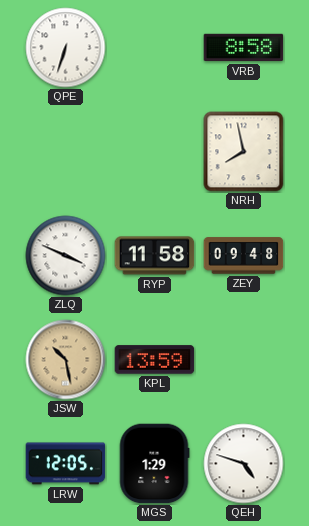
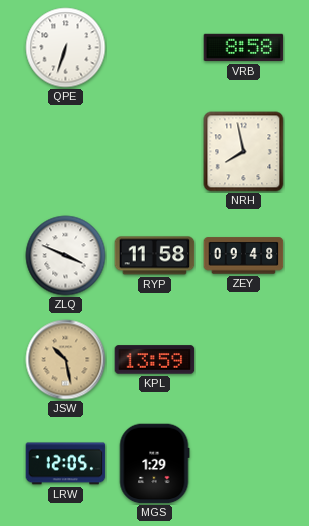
QEH: 4:48 -> none
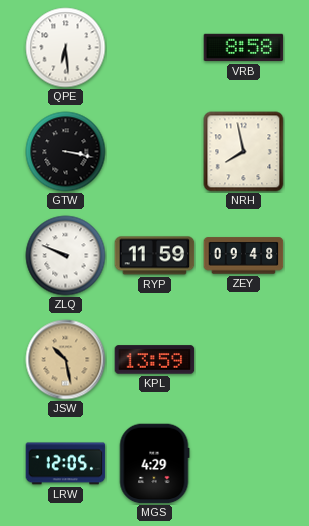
QPE: 6:33 -> 6:29
GTW: none -> 3:17
ZLQ: 3:49 -> 9:49
RYP: 11:58 -> 11:59
MGS: 1:29 -> 4:29
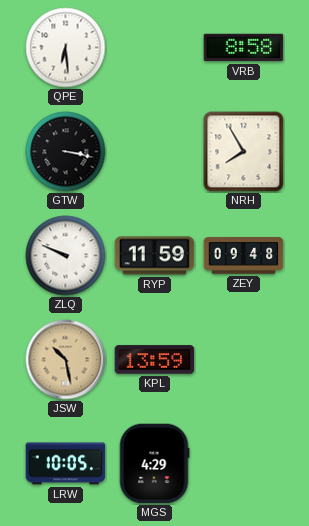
NRH: 7:58 -> 7:55
LRW: 12:05 -> 10:05
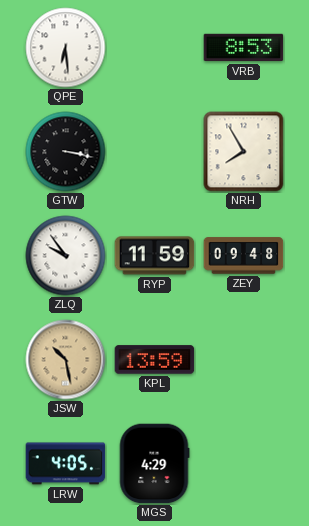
VRB: 8:58 -> 8:53
ZLQ: 9:49 -> 9:54
LRW: 10:05 -> 4:05
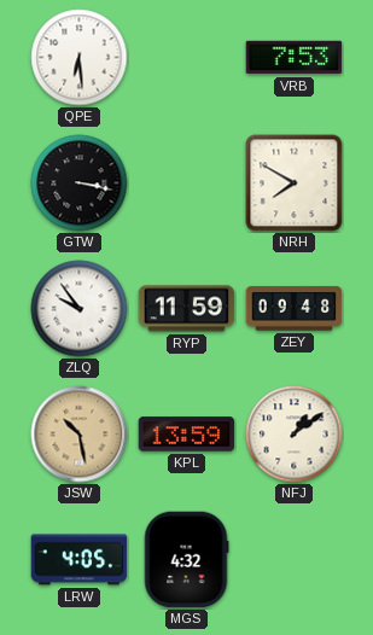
VRB: 8:53 -> 7:53
NRH: 7:55 -> 7:50
NFJ: none -> 1:09
MGS: 4:29 -> 4:32
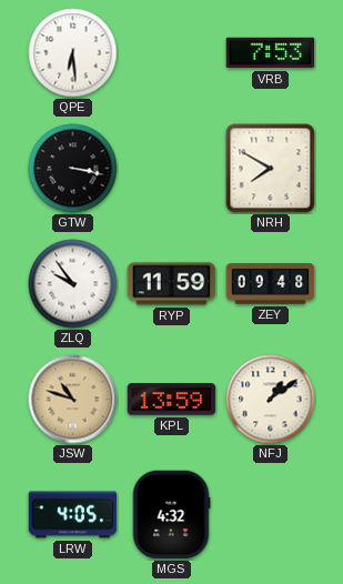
JSW: 10:28 -> 10:48
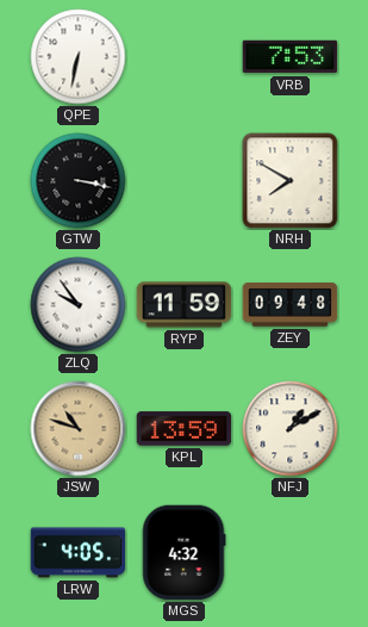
QPE: 6:29 -> 6:32
NFJ: 1:09 -> 1:10
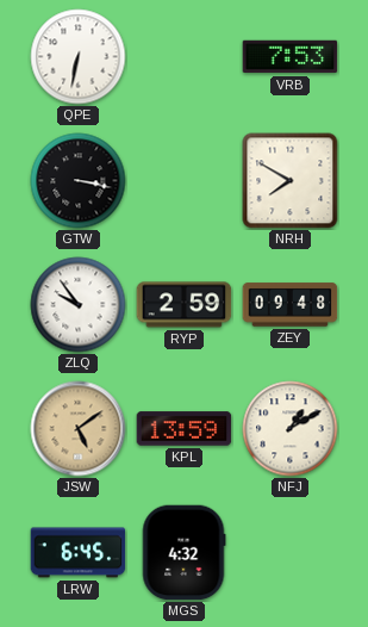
RYP: 11:59 -> 2:59
JSW: 10:48 -> 5:09
LRW: 4:05 -> 6:45
